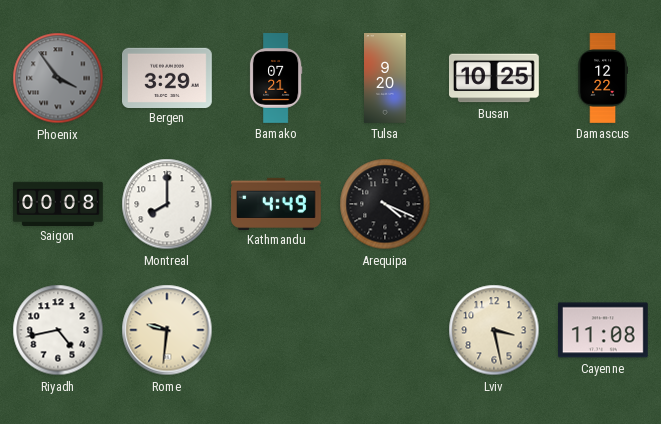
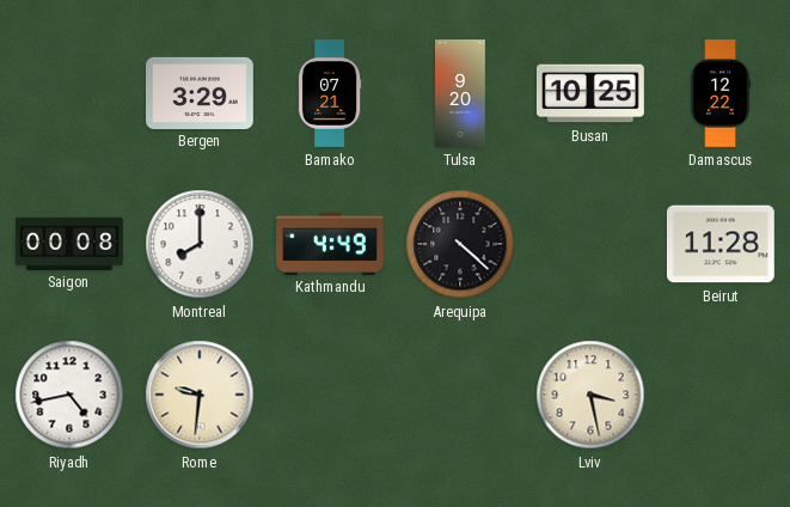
Phoenix: 3:54 -> none
Arequipa: 4:19 -> 4:22
Beirut: none -> 11:28
Cayenne: 11:08 -> none
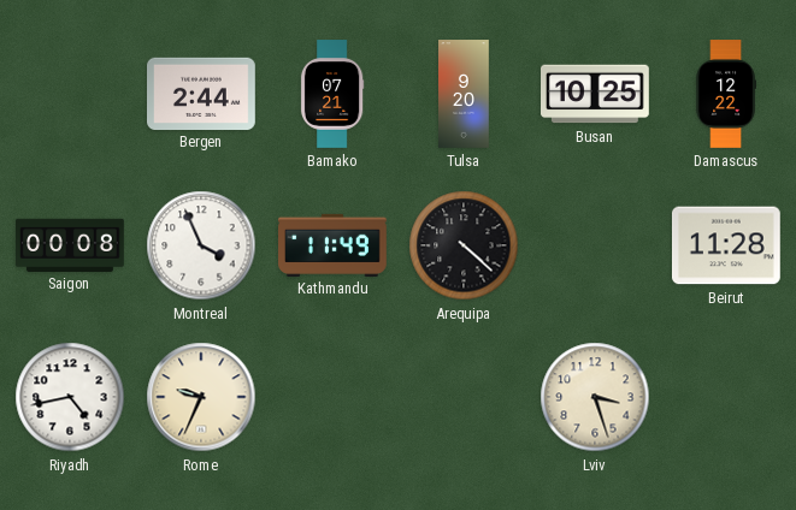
Bergen: 3:29 -> 2:44
Montreal: 8:00 -> 3:56
Kathmandu: 4:49 -> 11:49
Rome: 9:31 -> 9:34
Lviv: 3:28 -> 3:27
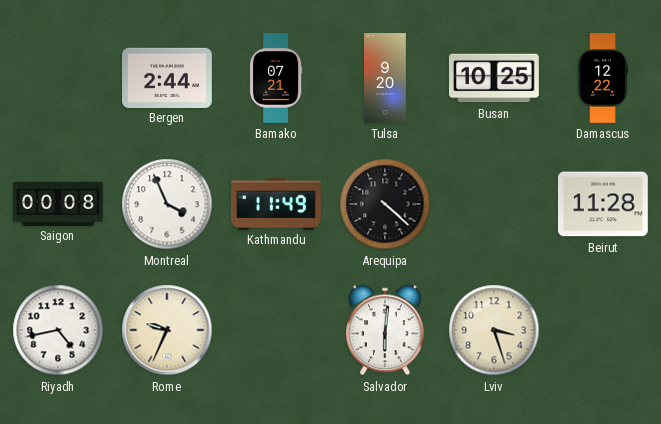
Salvador: none -> 6:01
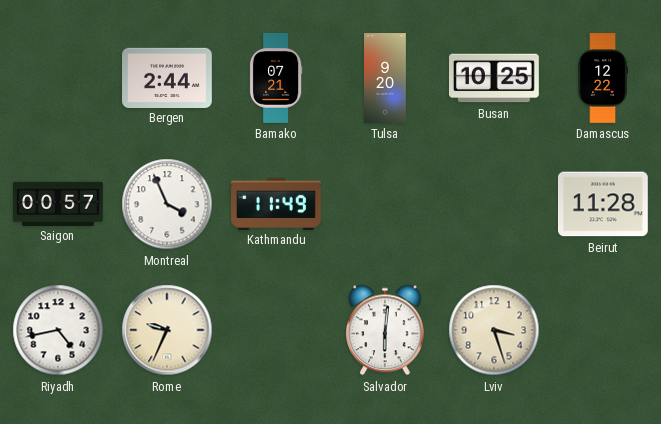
Saigon: 00:08 -> 00:57
Arequipa: 4:22 -> none
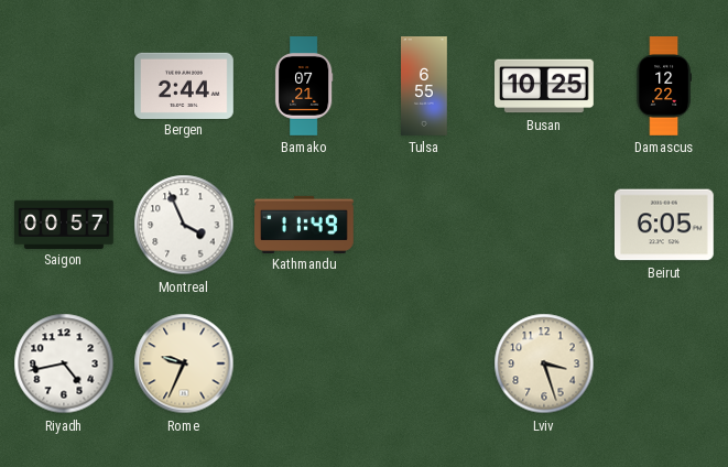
Tulsa: 9:20 -> 6:55
Beirut: 11:28 -> 6:05
Salvador: 6:01 -> none
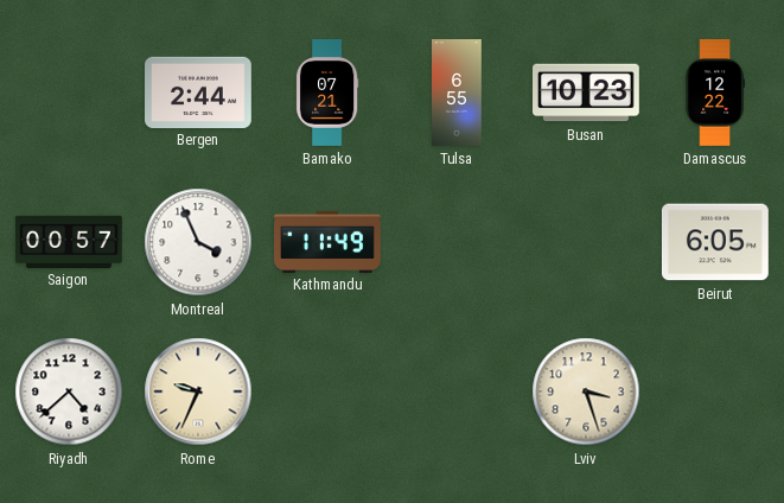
Busan: 10:25 -> 10:23
Riyadh: 4:43 -> 4:38
